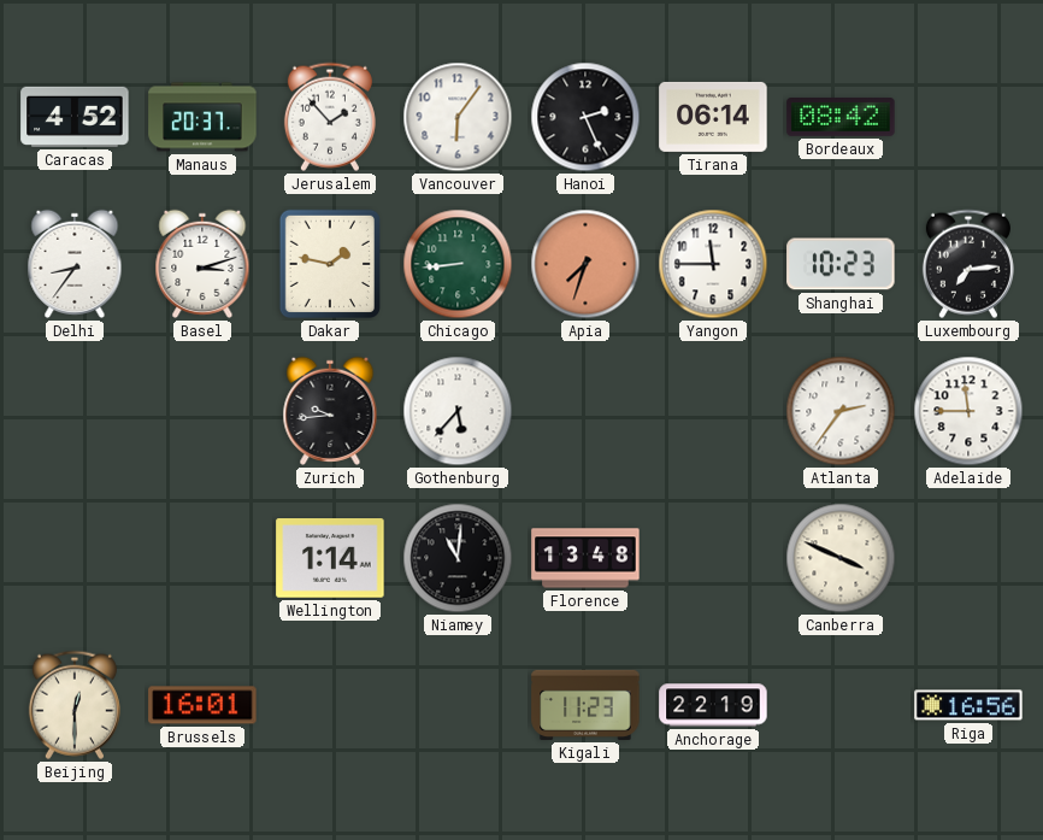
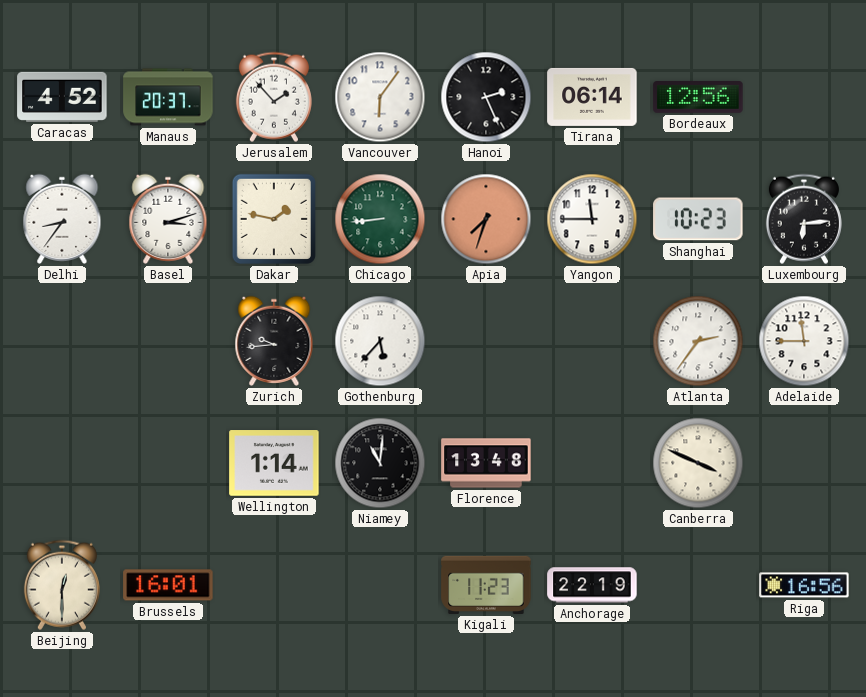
Bordeaux: 08:42 -> 12:56
Luxembourg: 7:14 -> 6:14
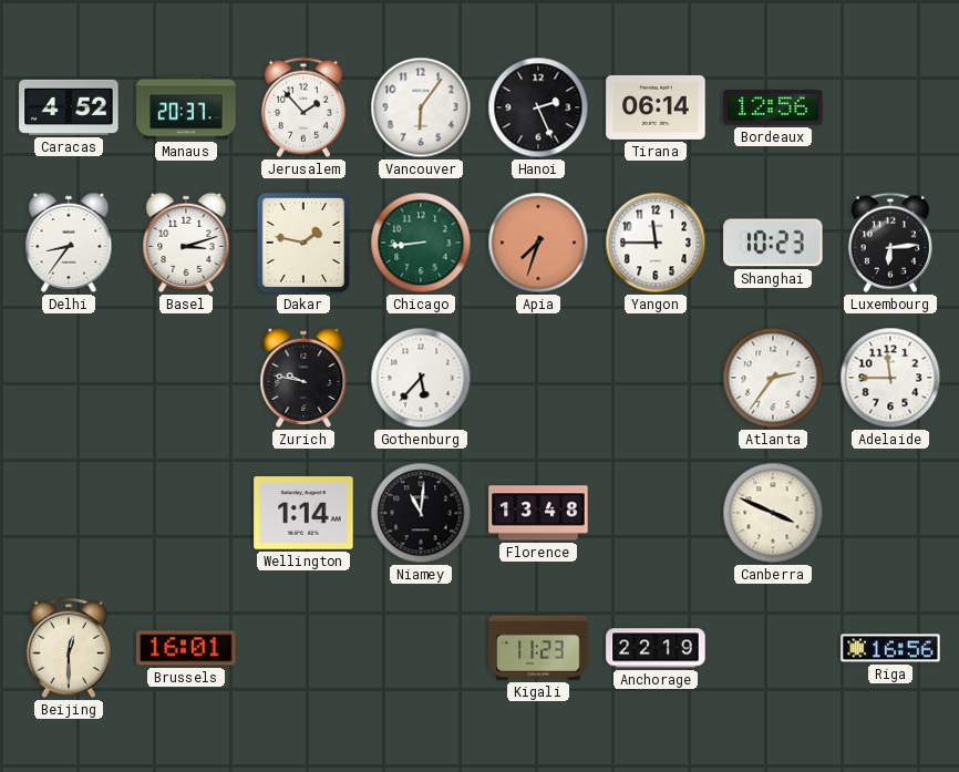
Zurich: 9:44 -> 9:47
